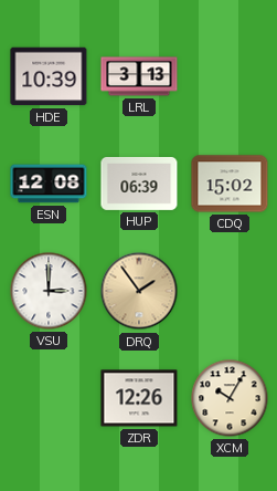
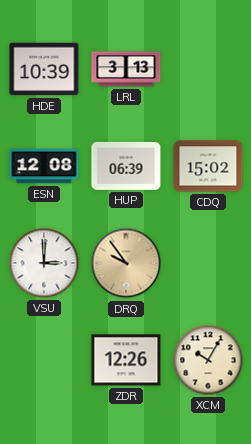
DRQ: 1:54 -> 9:54
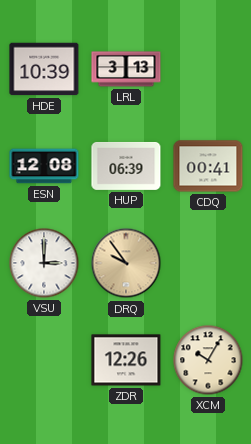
CDQ: 15:02 -> 00:41
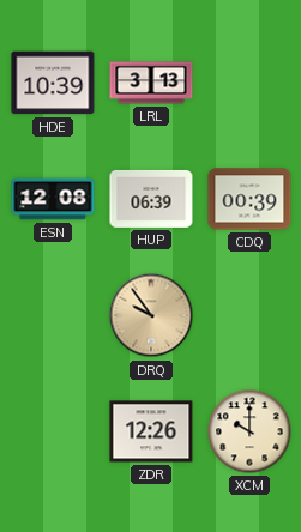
CDQ: 00:41 -> 00:39
VSU: 3:00 -> none
XCM: 10:05 -> 10:00
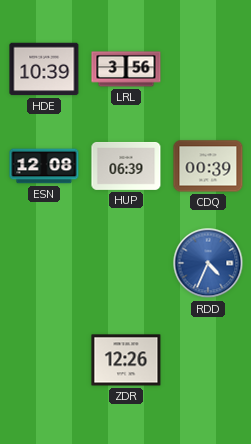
LRL: 3:13 -> 3:56
DRQ: 9:54 -> none
RDD: none -> 4:34
XCM: 10:00 -> none
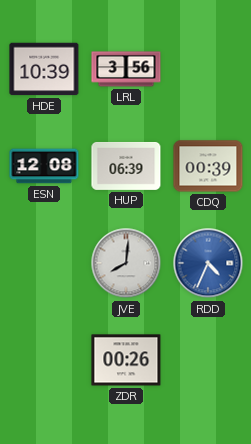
JVE: none -> 8:01
ZDR: 12:26 -> 00:26
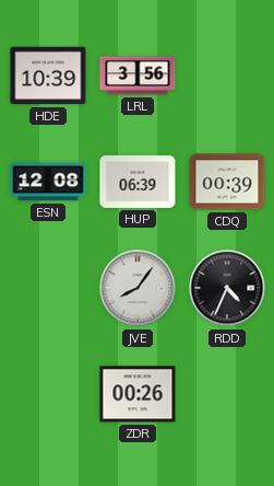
JVE: 8:01 -> 8:06
RDD dial: blue -> black
